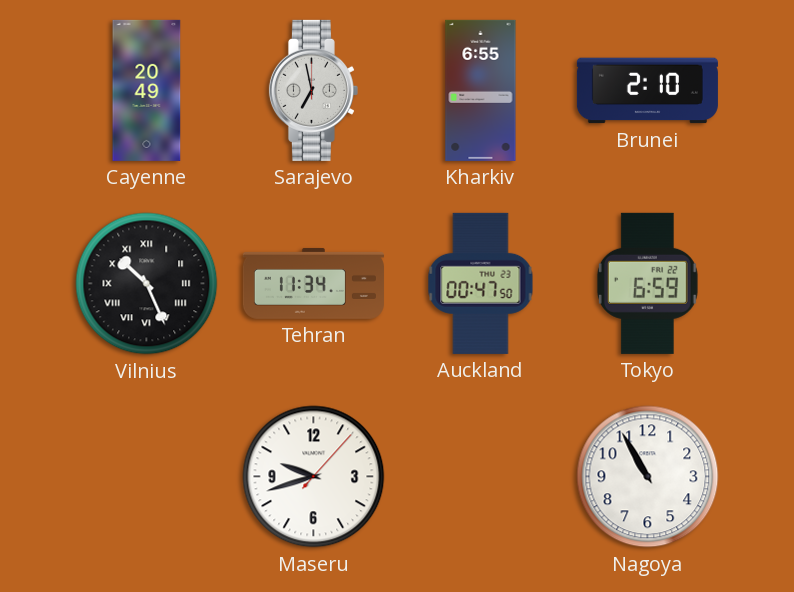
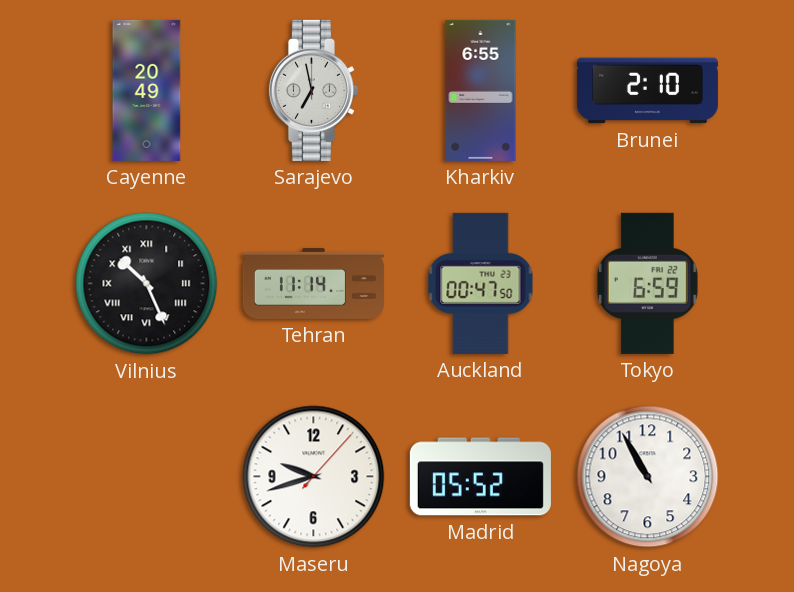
Tehran: 11:34 -> 11:14
Madrid: none -> 05:52
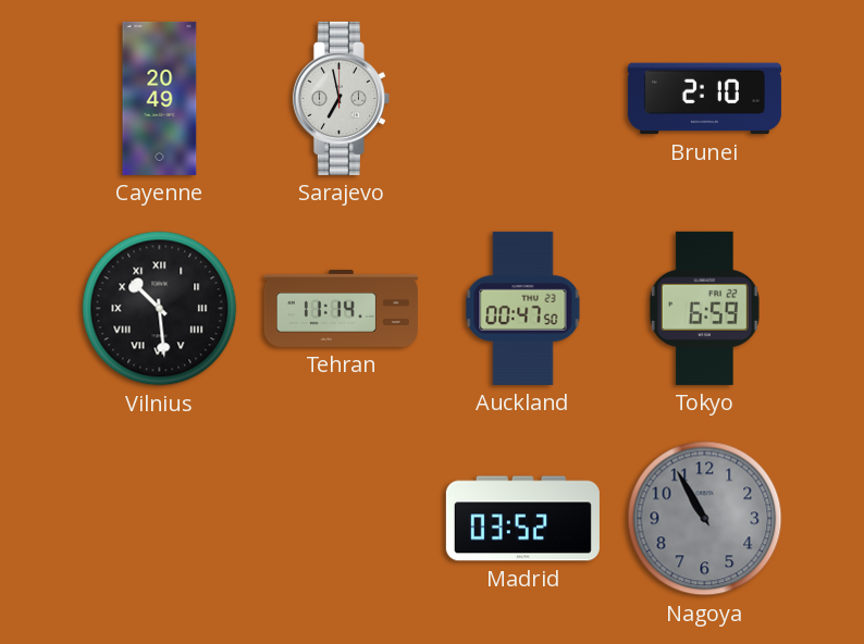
Kharkiv: 6:55 -> none
Vilnius: 10:26 -> 10:29
Maseru: 9:42 -> none
Madrid: 05:52 -> 03:52
Nagoya dial: white -> grey
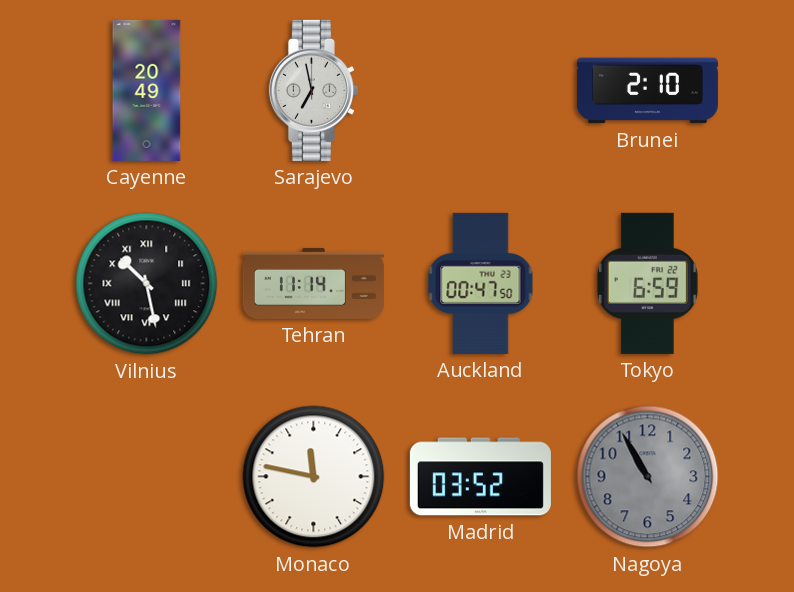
Vilnius: 10:29 -> 10:28
Monaco: none -> 11:47
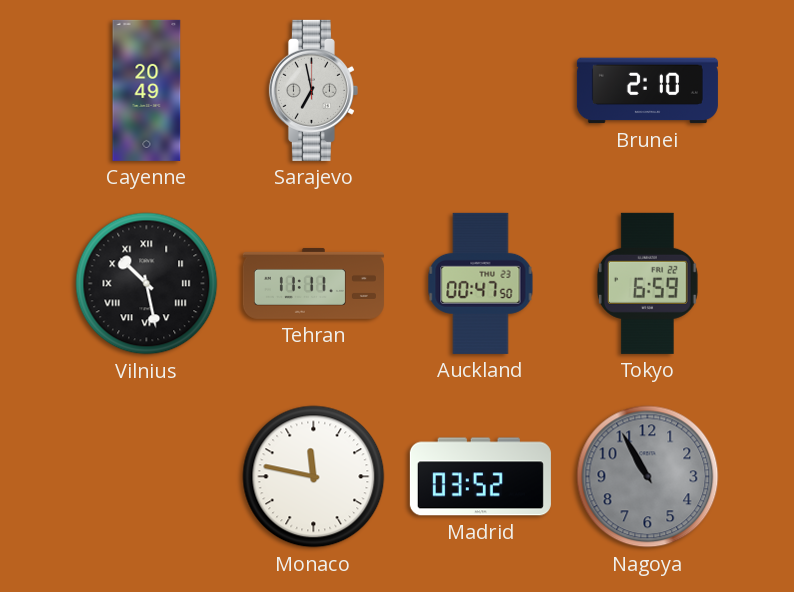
Tehran: 11:14 -> 11:11
